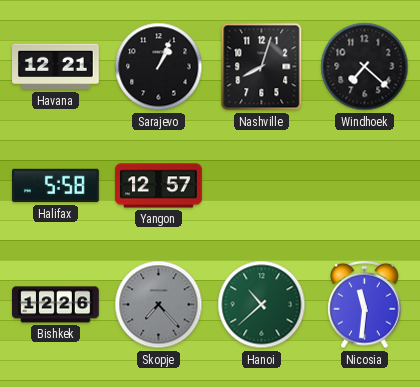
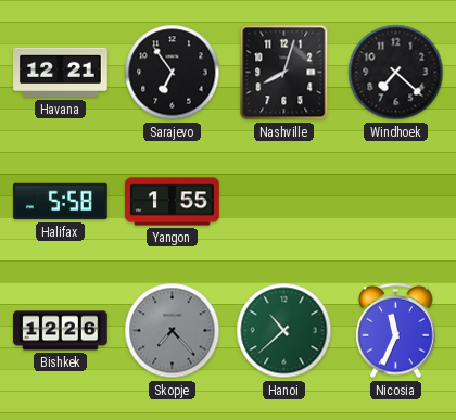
Sarajevo: 1:04 -> 6:54
Yangon: 12:57 -> 1:55
Nicosia: 11:31 -> 11:34
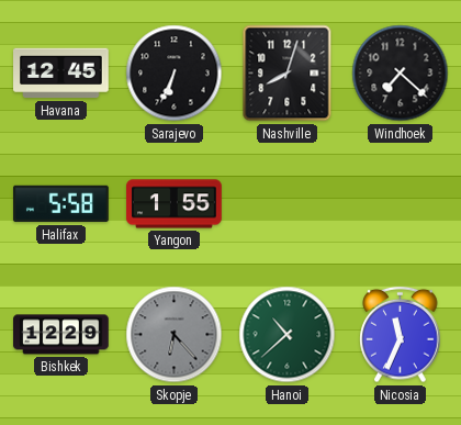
Havana: 12:21 -> 12:45
Sarajevo: 6:54 -> 6:34
Bishkek: 12:26 -> 12:29
Skopje: 7:23 -> 6:23
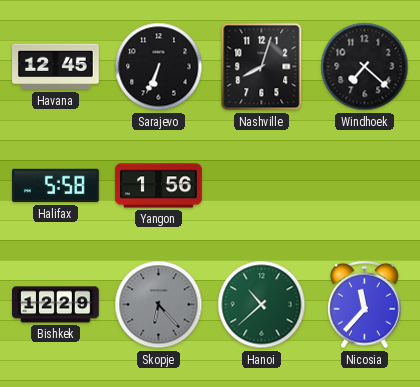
Yangon: 1:55 -> 1:56
Nicosia: 11:34 -> 11:37
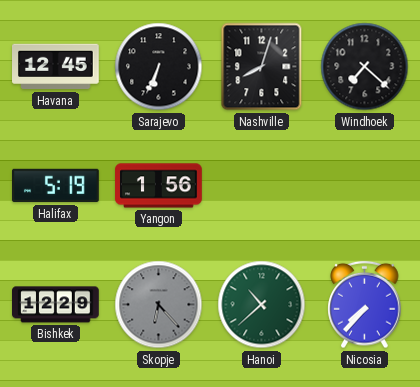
Halifax: 5:58 -> 5:19
Nicosia: 11:37 -> 7:37
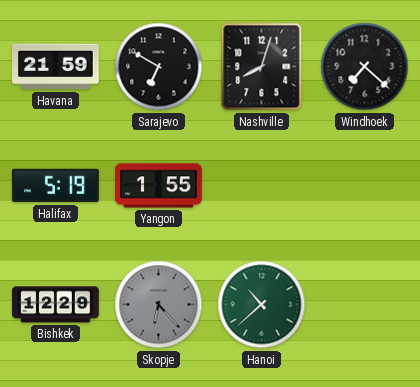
Havana: 12:45 -> 21:59
Sarajevo: 6:34 -> 6:50
Yangon: 1:56 -> 1:55
Nicosia: 7:37 -> none
